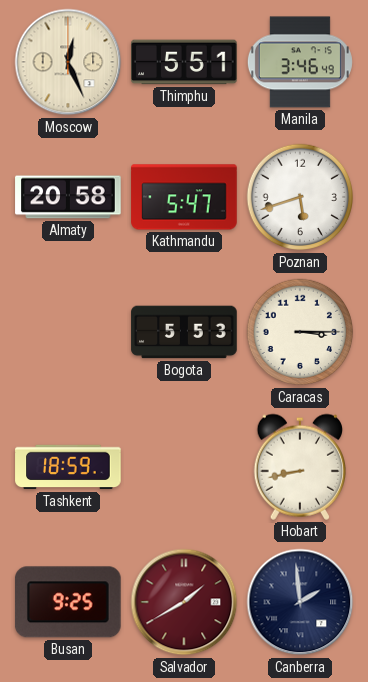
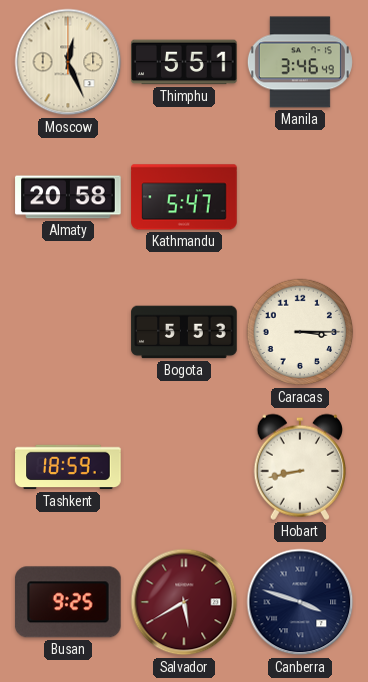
Poznan: 5:42 -> none
Salvador: 1:40 -> 5:40
Canberra: 1:59 -> 3:48
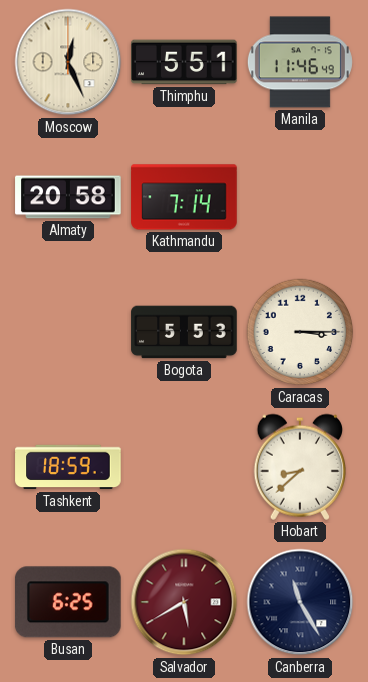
Manila: 3:46 -> 11:46
Kathmandu: 5:47 -> 7:14
Hobart: 8:43 -> 8:38
Busan: 9:25 -> 6:25
Canberra: 3:48 -> 11:25
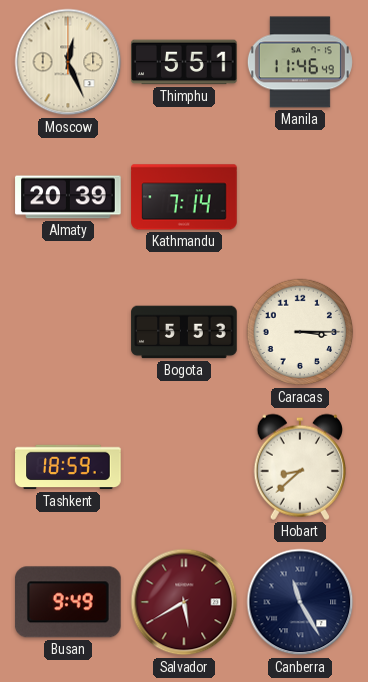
Almaty: 20:58 -> 20:39
Busan: 6:25 -> 9:49
